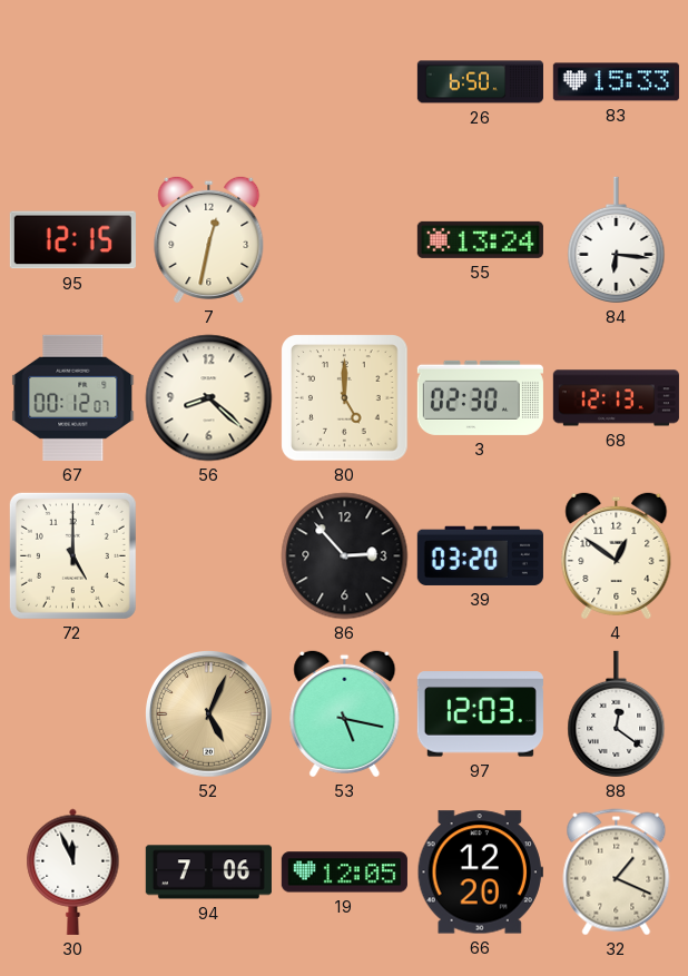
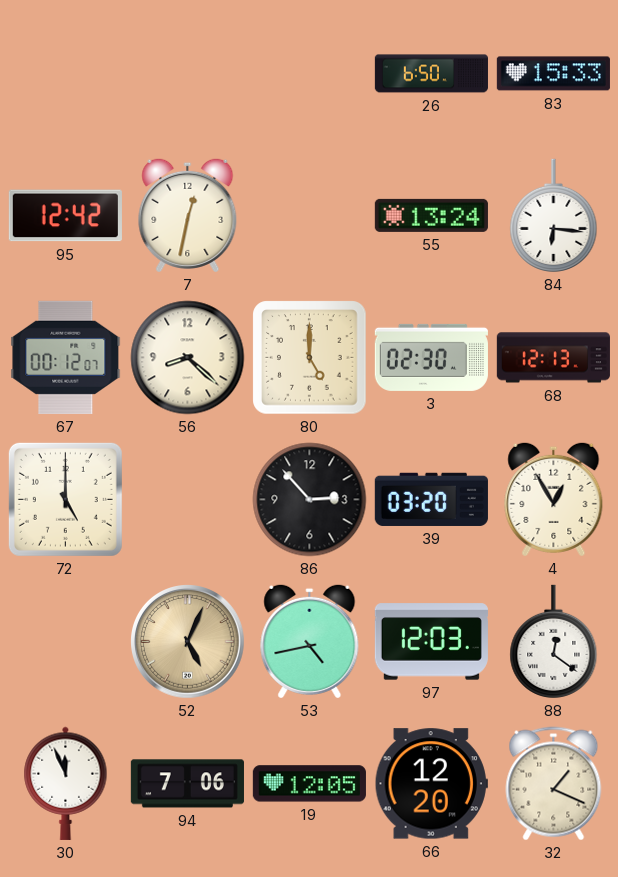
95: 12:15 -> 12:42
4: 12:51 -> 12:55
53: 5:17 -> 4:43
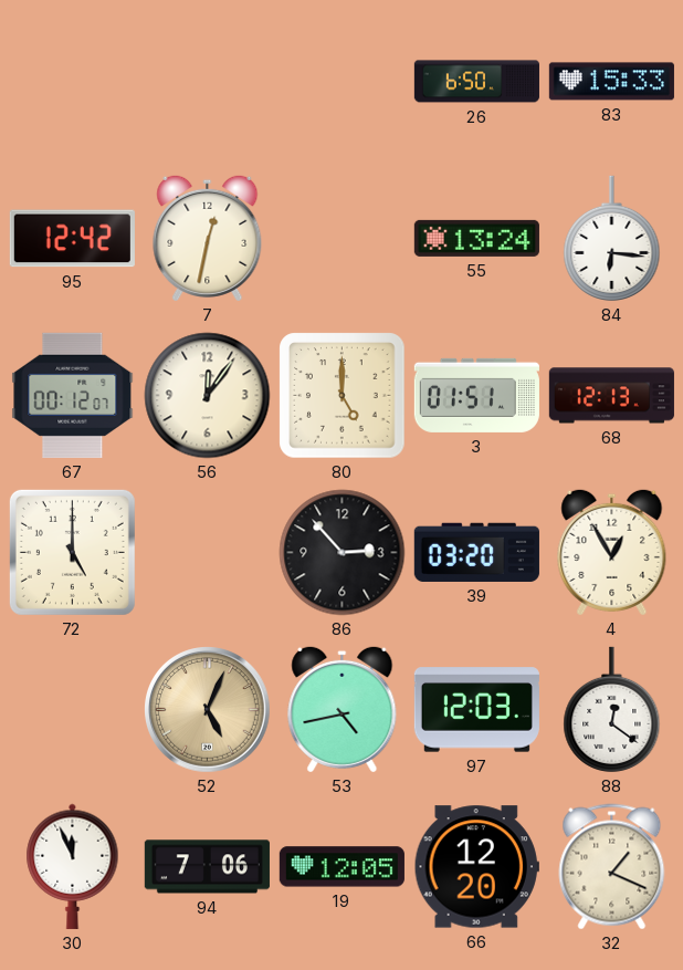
56: 8:22 -> 12:06
3: 02:30 -> 01:51
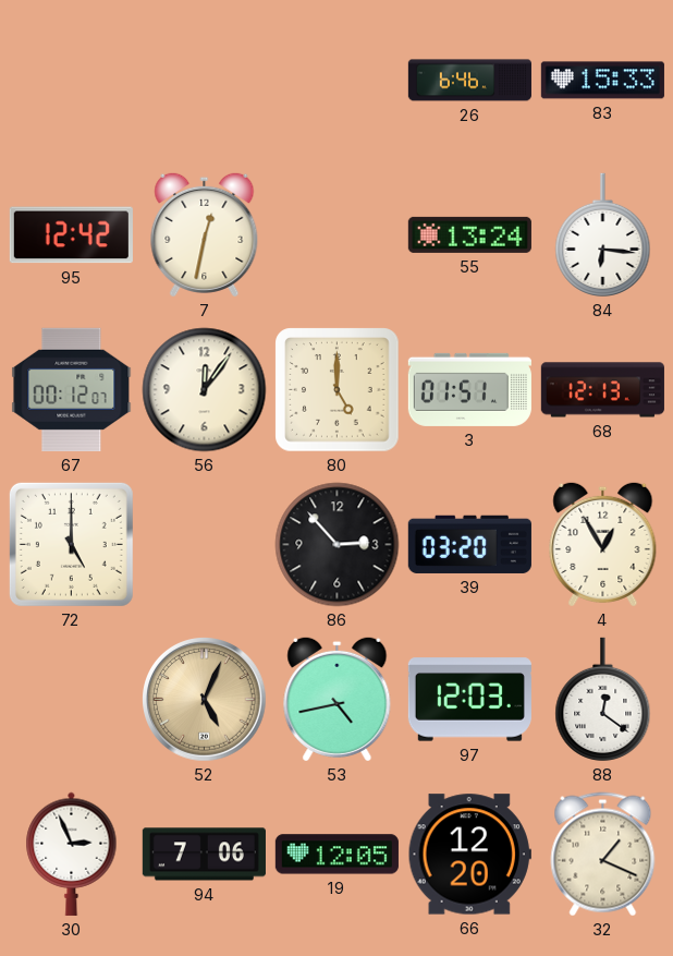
26: 6:50 -> 6:46
30: 11:56 -> 2:56
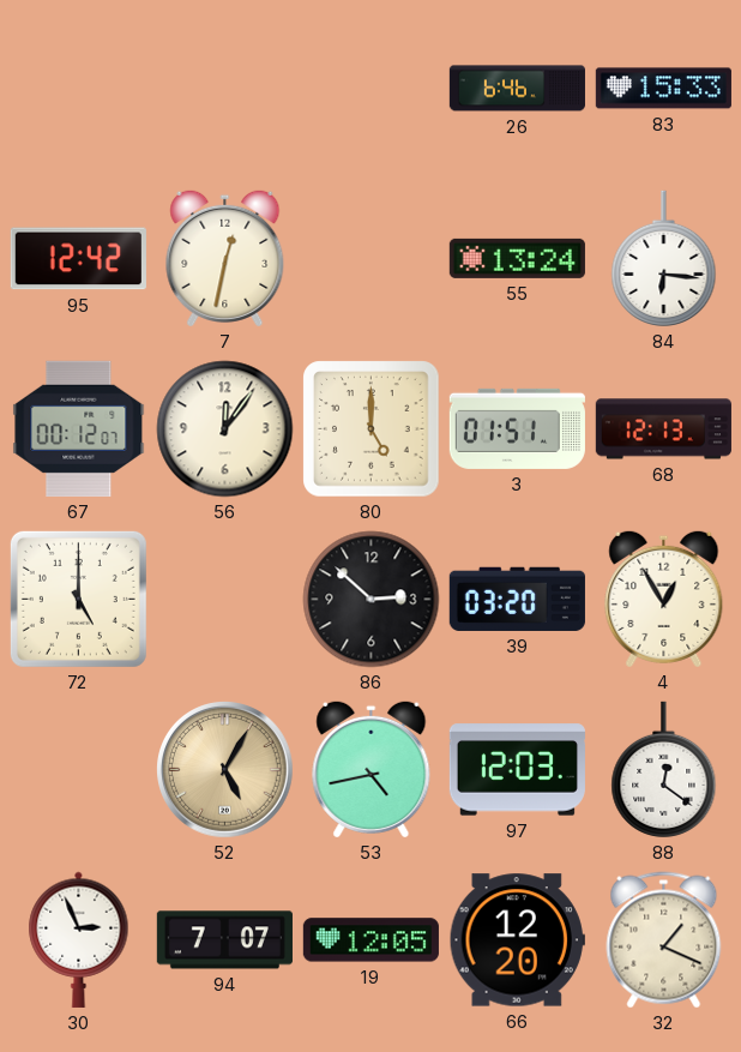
86: 2:53 -> 2:52
52: 5:04 -> 5:05
94: 7:06 -> 7:07
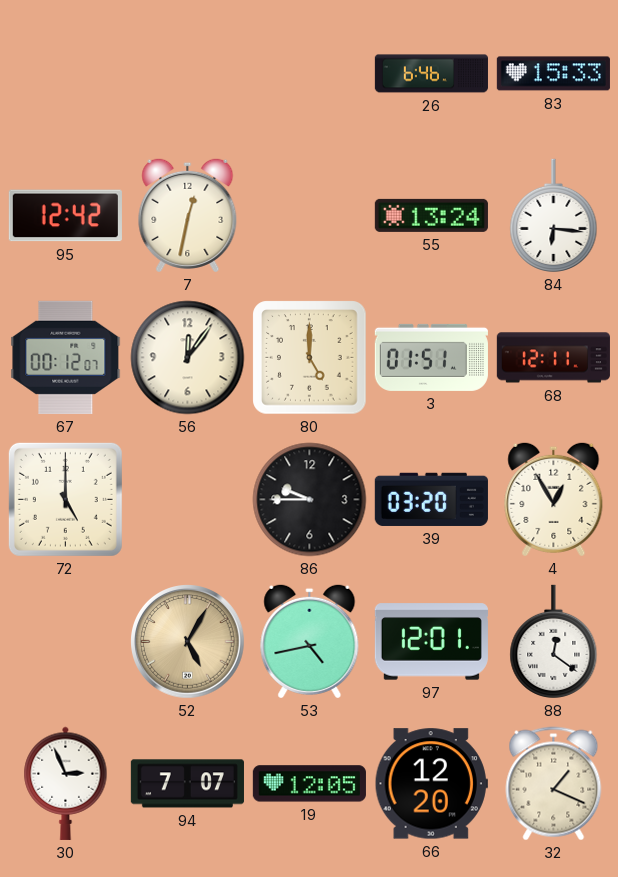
68: 12:13 -> 12:11
86: 2:52 -> 9:45
97: 12:03 -> 12:01
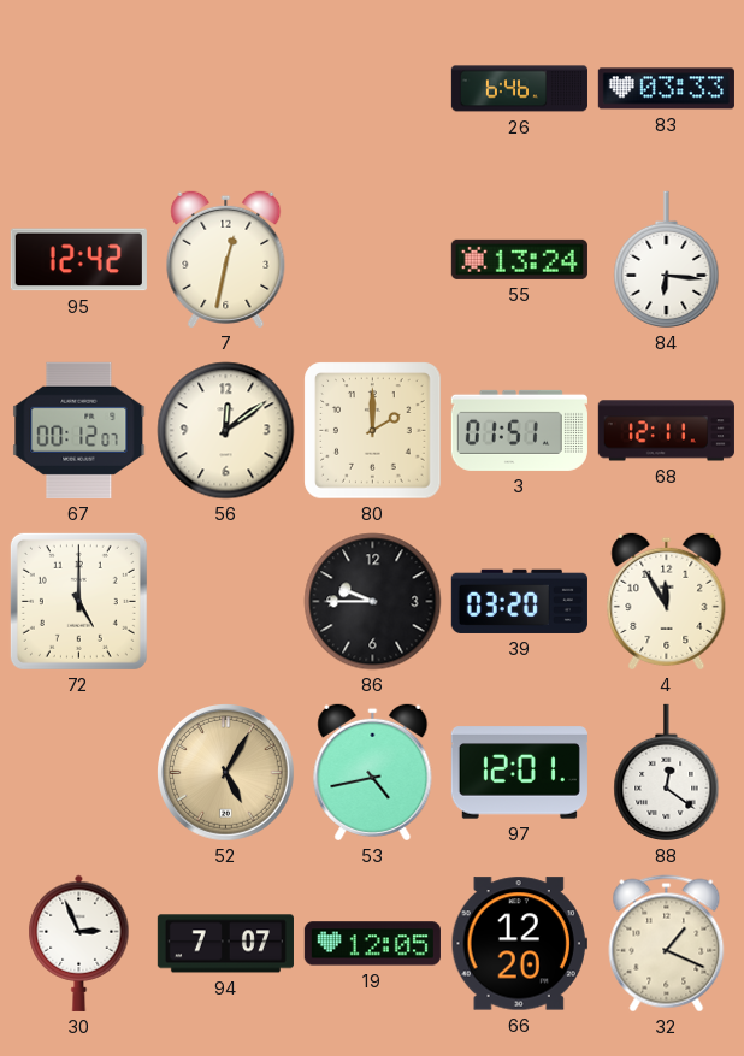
83: 15:33 -> 03:33
56: 12:06 -> 12:09
80: 5:00 -> 2:00
4: 12:55 -> 11:55
